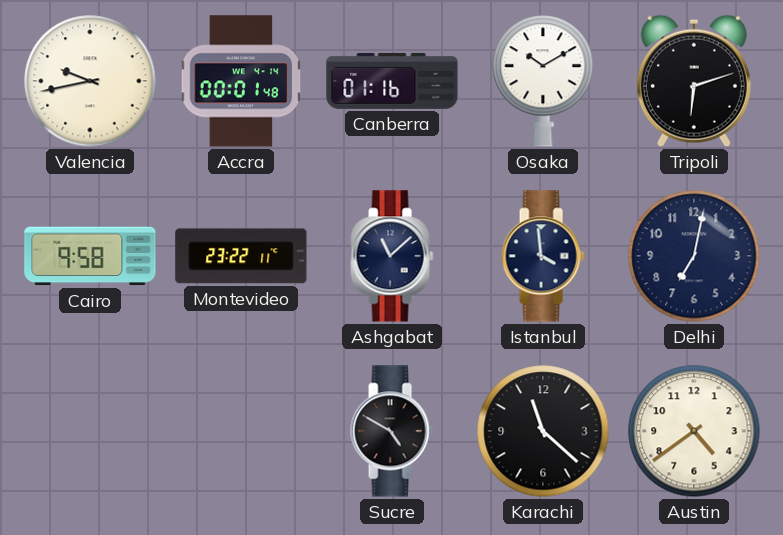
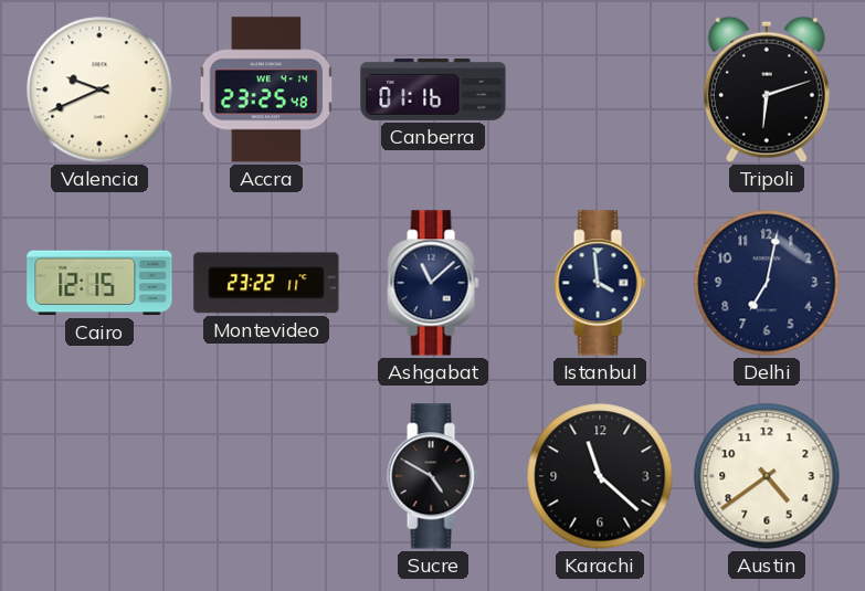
Valencia: 9:43 -> 9:41
Accra: 00:01 -> 23:25
Osaka: 10:10 -> none
Cairo: 9:58 -> 12:15
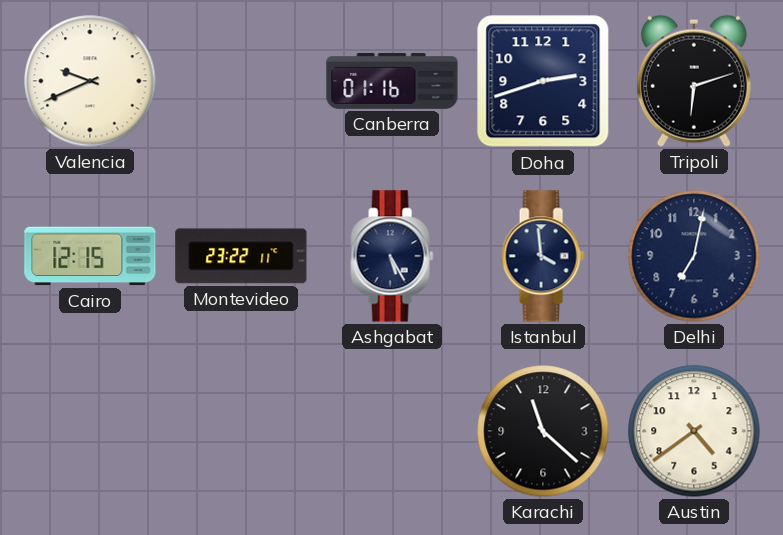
Accra: 23:25 -> none
Doha: none -> 2:42
Ashgabat: 11:08 -> 5:25
Sucre: 4:50 -> none
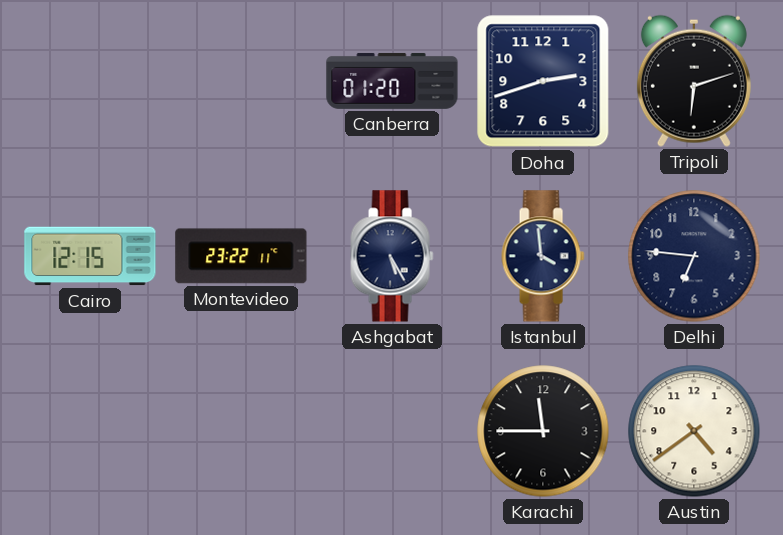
Valencia: 9:41 -> none
Canberra: 01:16 -> 01:20
Delhi: 7:02 -> 6:46
Karachi: 11:22 -> 11:45
